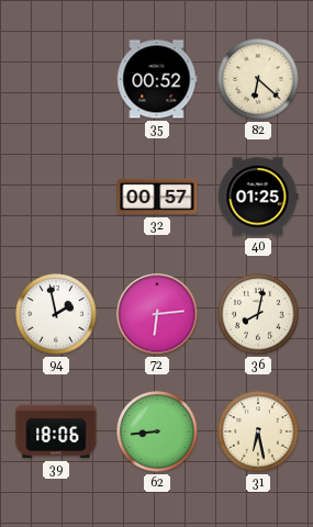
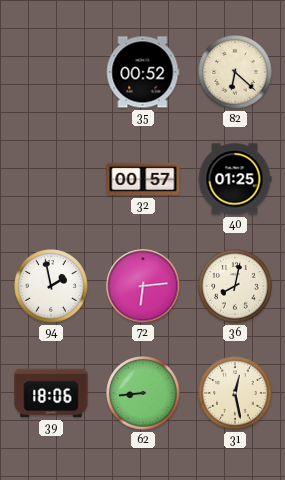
31: 6:28 -> 12:28
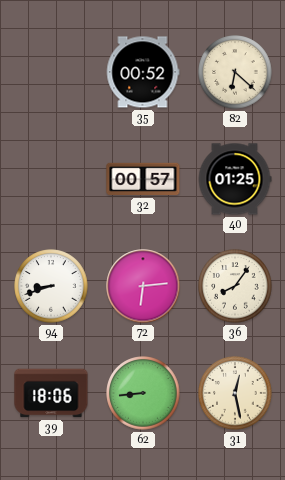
94: 1:58 -> 8:42
36: 8:02 -> 8:06
